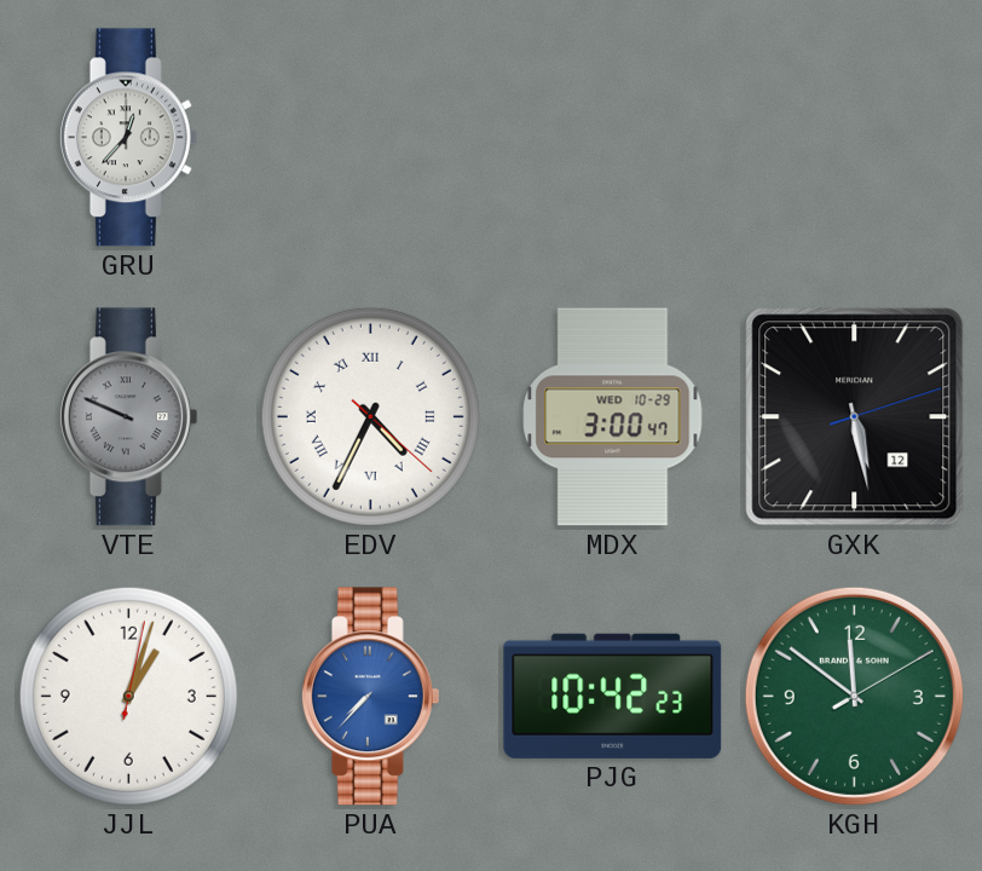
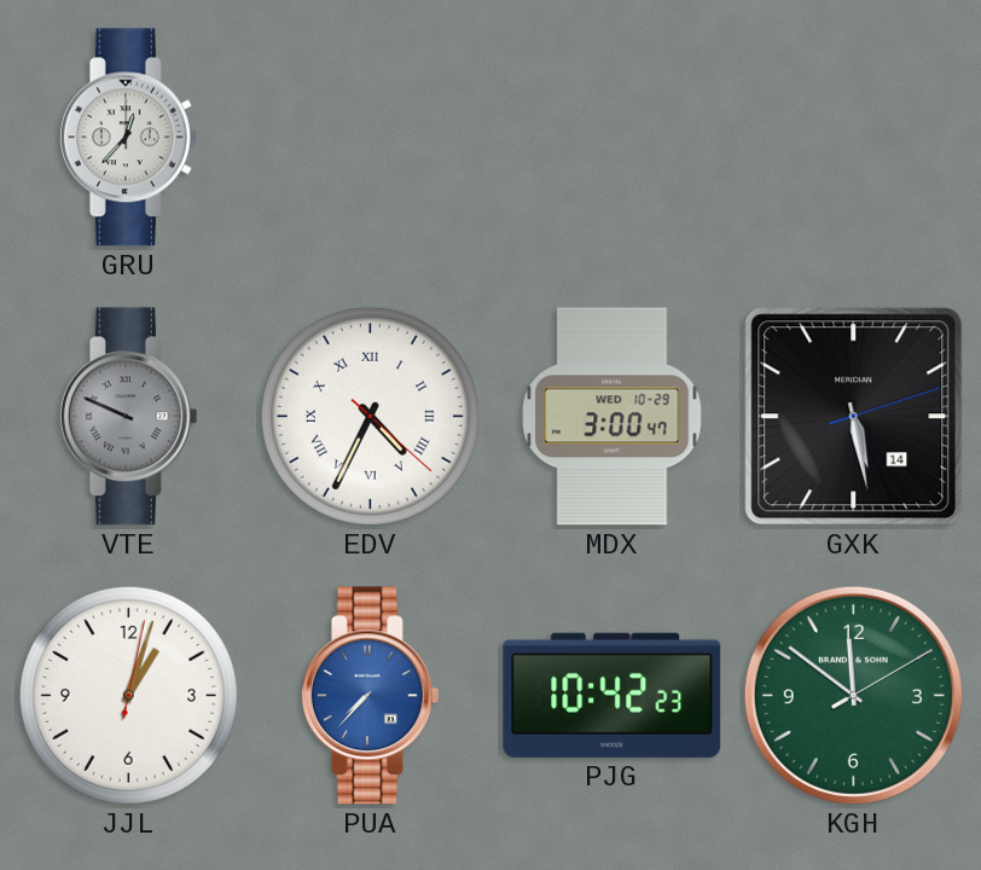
GXK date: 12 -> 14
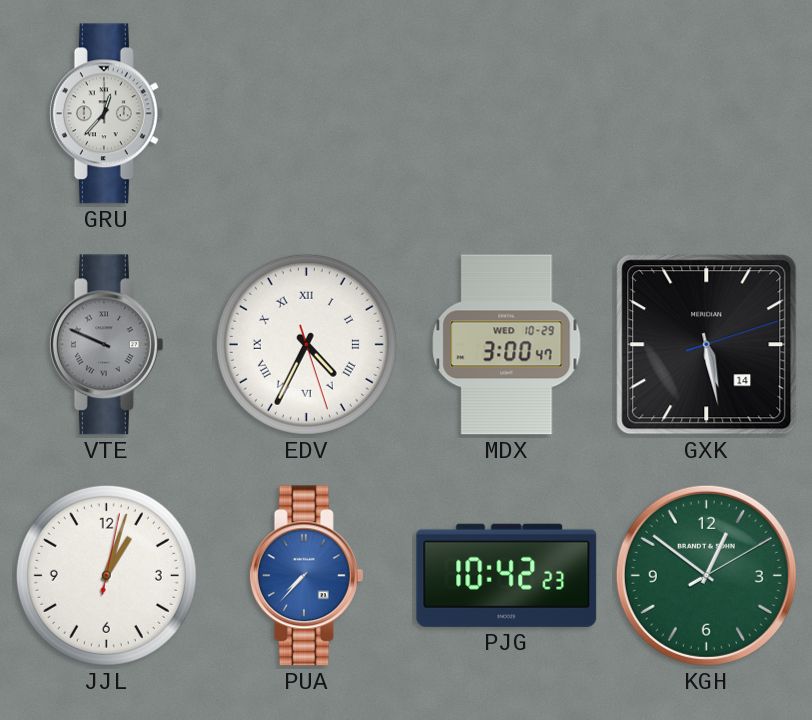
EDV: 4:34:22 -> 4:34:27
KGH: 11:51 -> 12:51
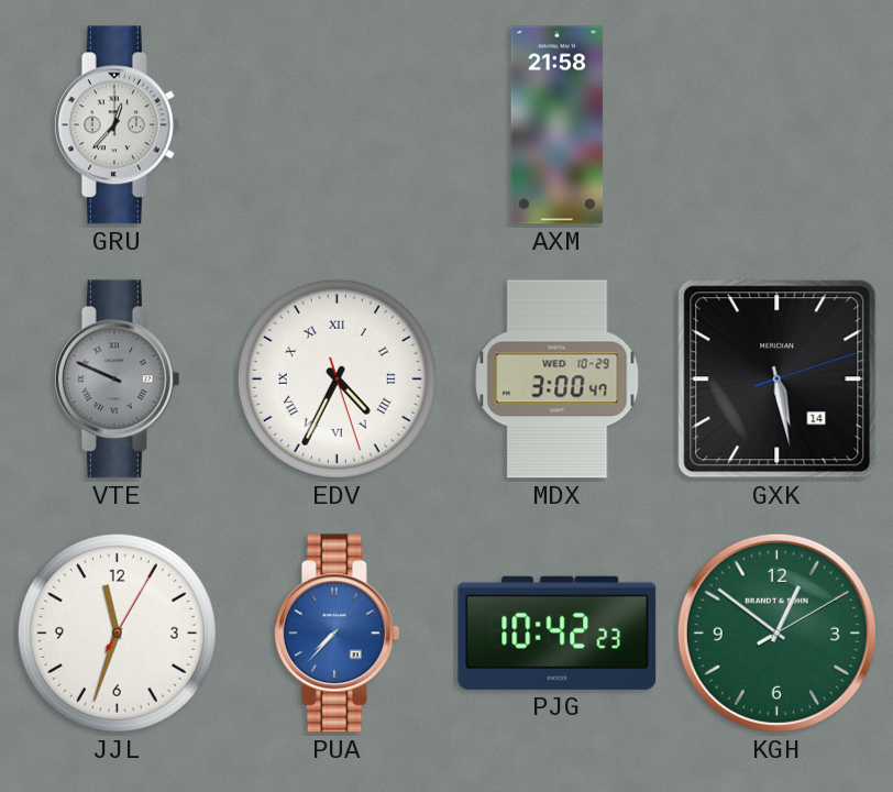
AXM: none -> 21:58
JJL: 1:03 -> 11:33
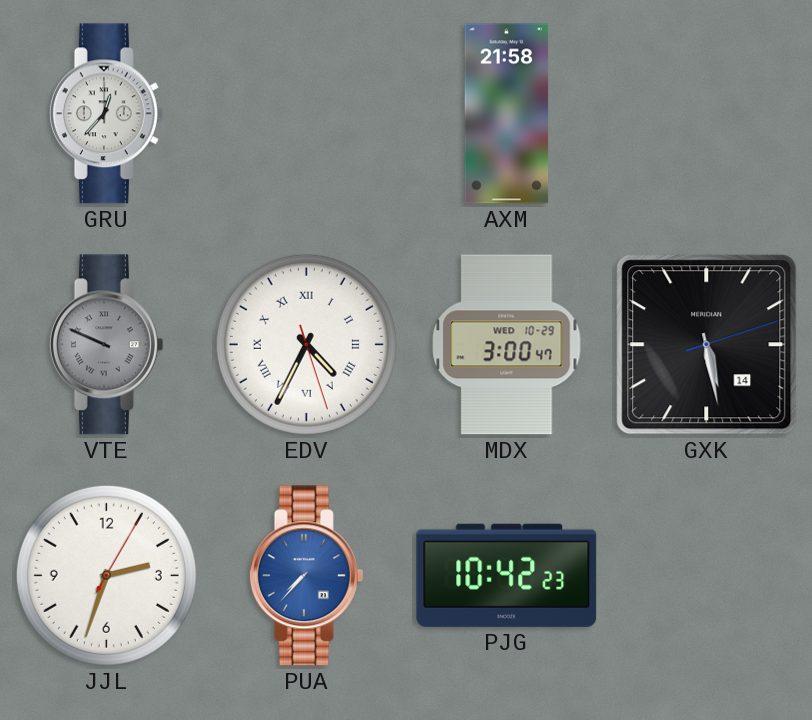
JJL: 11:33 -> 2:33
KGH: 12:51 -> none
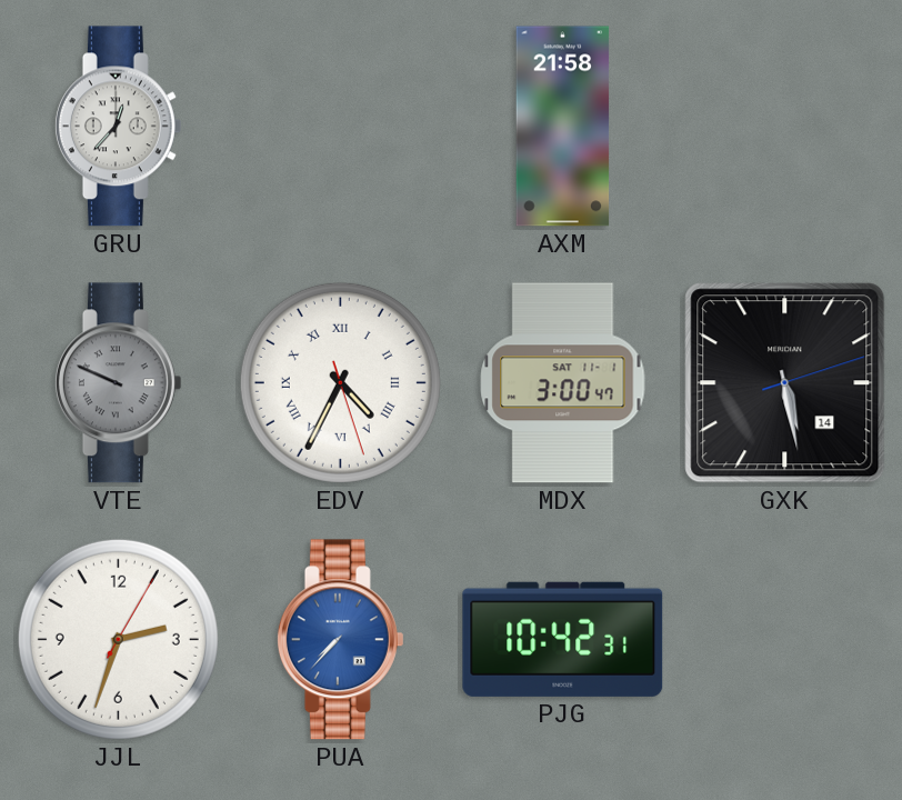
MDX date: WED 10-29 -> SAT 11-1
PJG: 10:42:23 -> 10:42:31
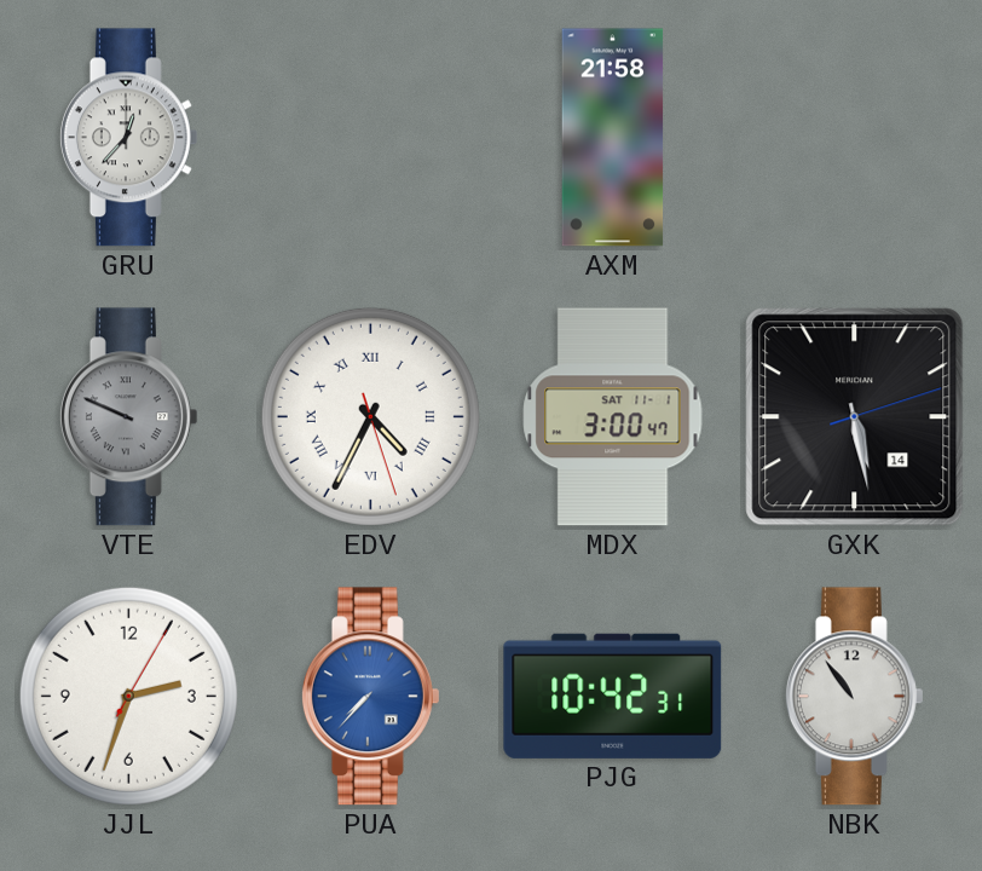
NBK: none -> 10:54
